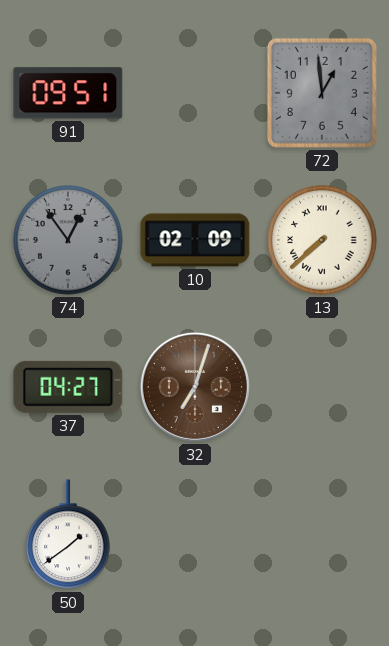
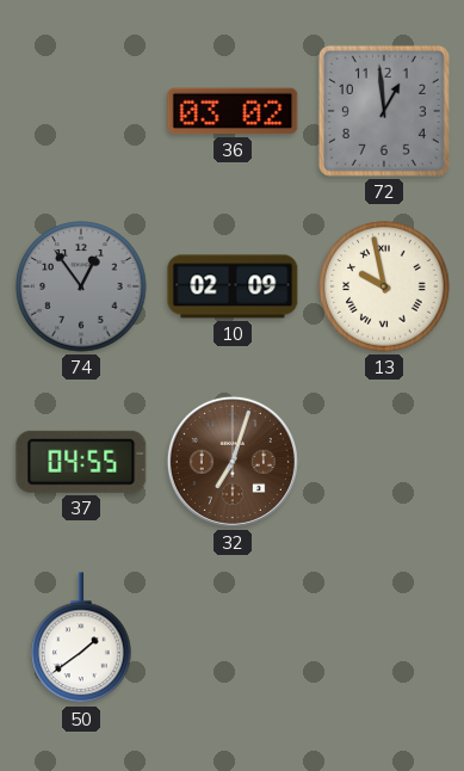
91: 09:51 -> none
36: none -> 03:02
13: 7:38 -> 9:58
37: 04:27 -> 04:55
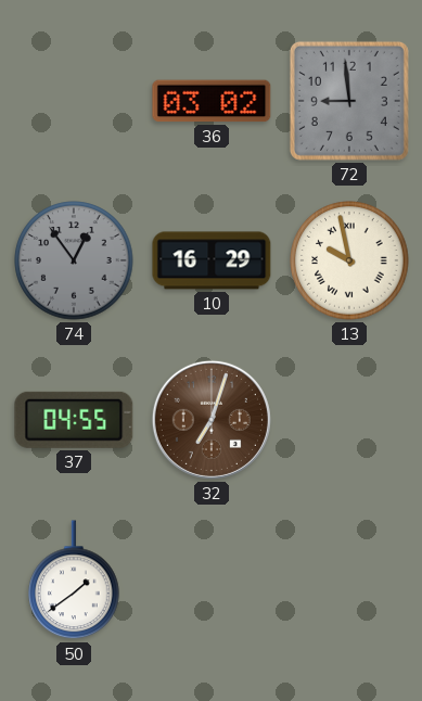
72: 12:59 -> 8:59
10: 02:09 -> 16:29
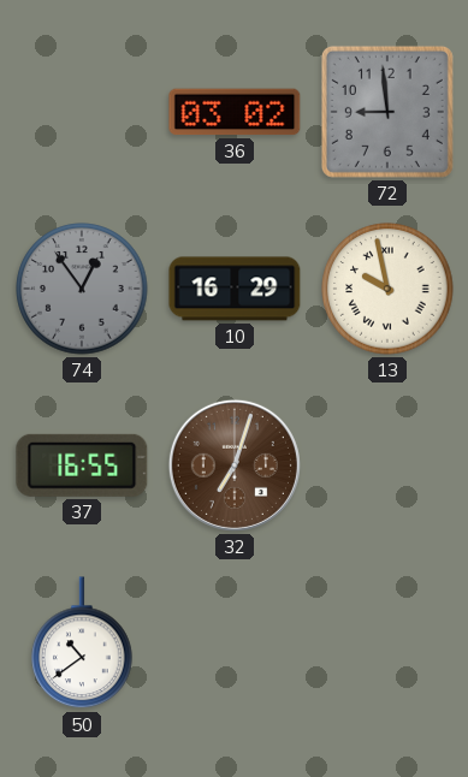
37: 04:55 -> 16:55
50: 1:39 -> 10:39
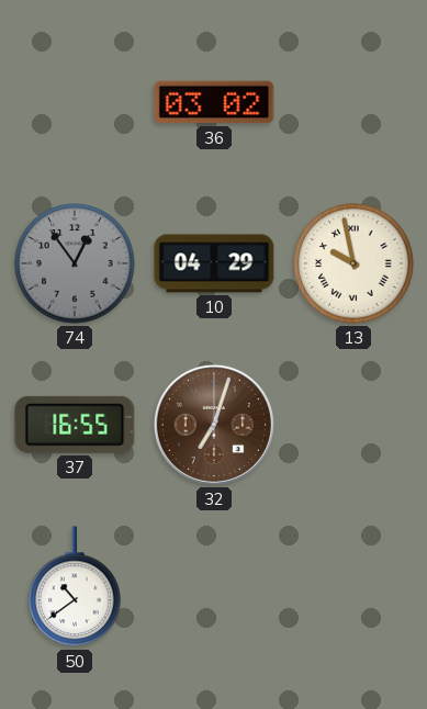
72: 8:59 -> none
10: 16:29 -> 04:29
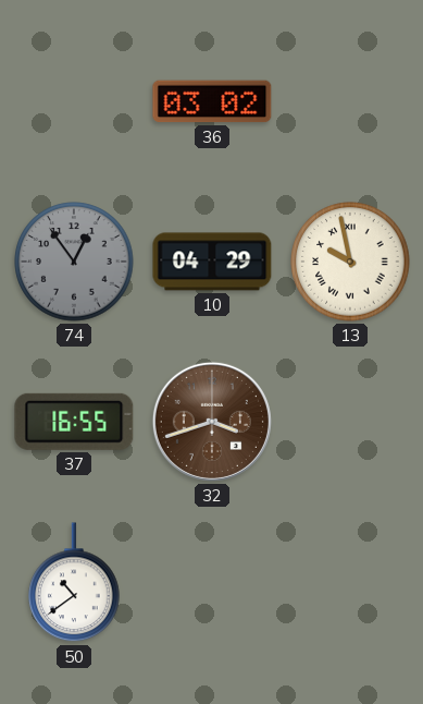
32: 7:03 -> 3:42
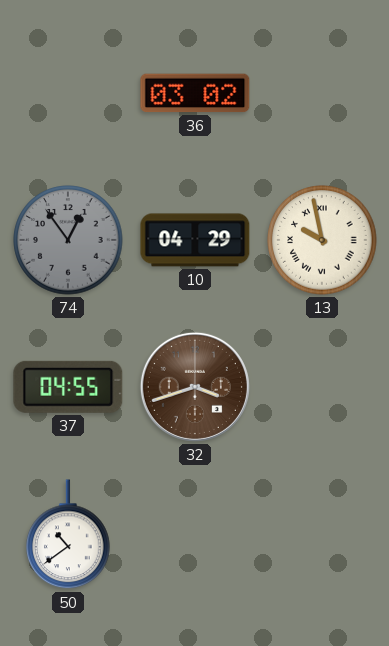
37: 16:55 -> 04:55
